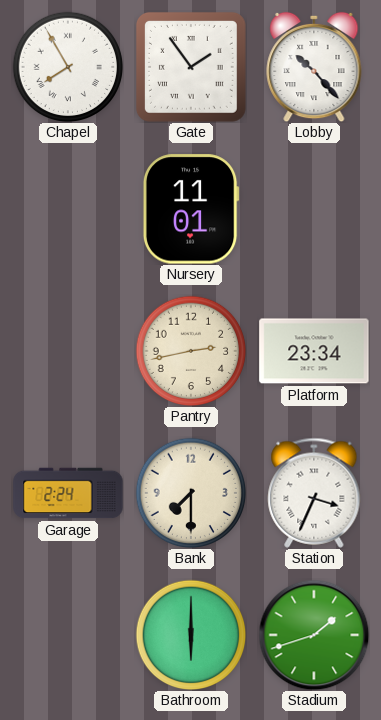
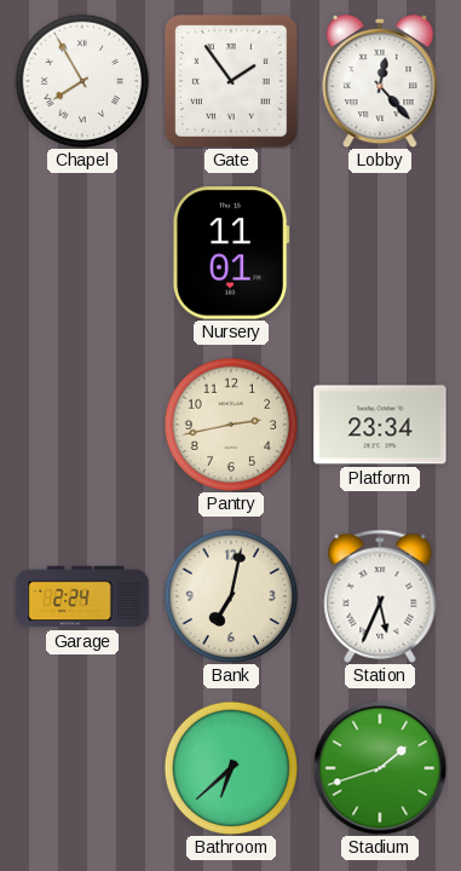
Lobby: 10:23 -> 12:23
Bank: 7:30 -> 7:02
Station: 3:34 -> 5:34
Bathroom: 6:00 -> 6:38
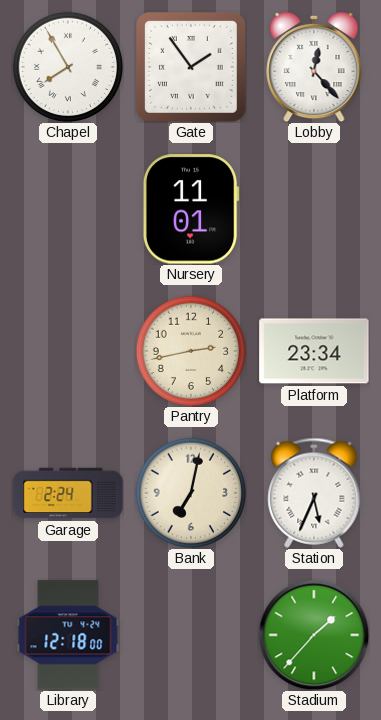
Library: none -> 12:18
Bathroom: 6:38 -> none
Stadium: 1:42 -> 1:37
